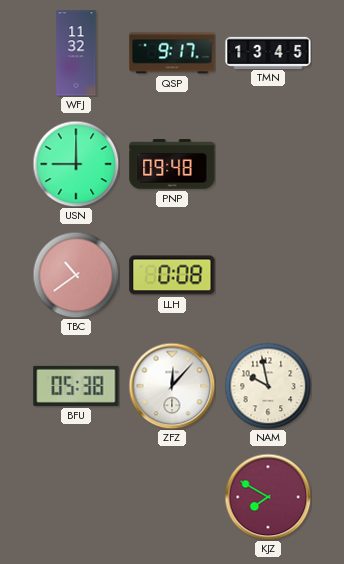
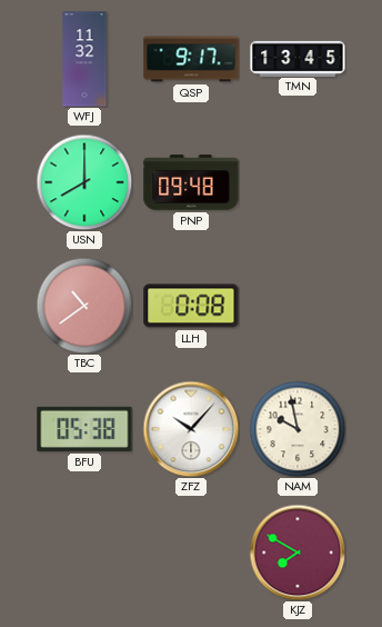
USN: 9:00 -> 8:00
ZFZ: 12:07 -> 10:07
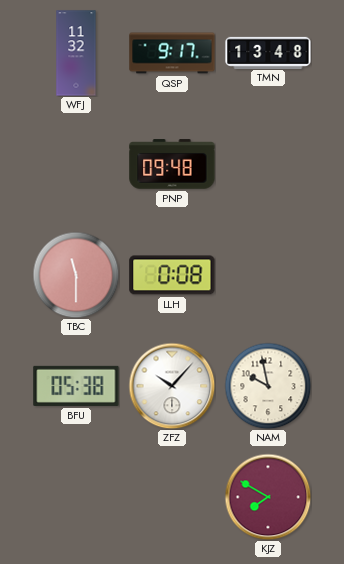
TMN: 13:45 -> 13:48
USN: 8:00 -> none
TBC: 10:39 -> 11:30
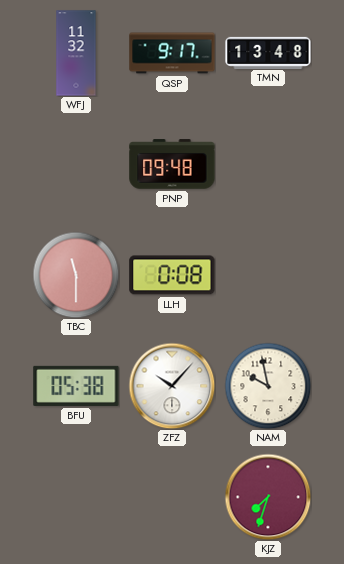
KJZ: 7:50 -> 7:33
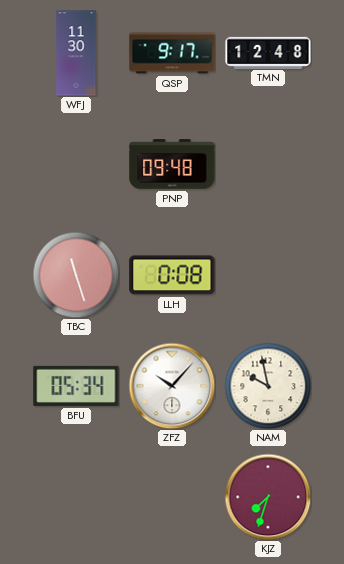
WFJ: 11:32 -> 11:30
TMN: 13:48 -> 12:48
TBC: 11:30 -> 11:27
BFU: 05:38 -> 05:34
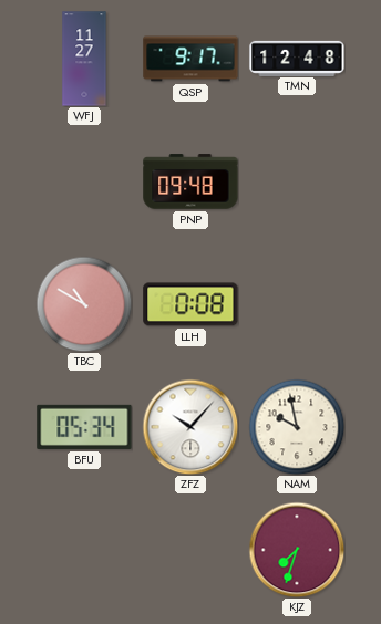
WFJ: 11:30 -> 11:27
TBC: 11:27 -> 10:50
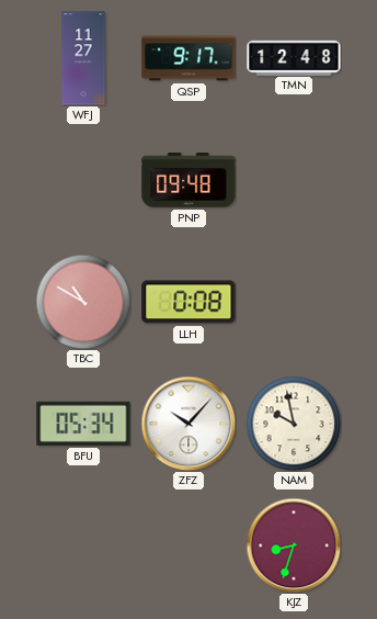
KJZ: 7:33 -> 8:33
